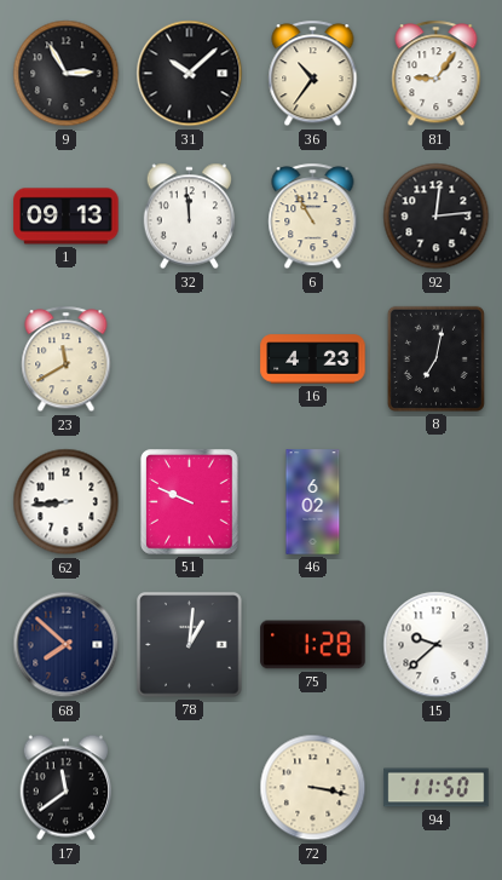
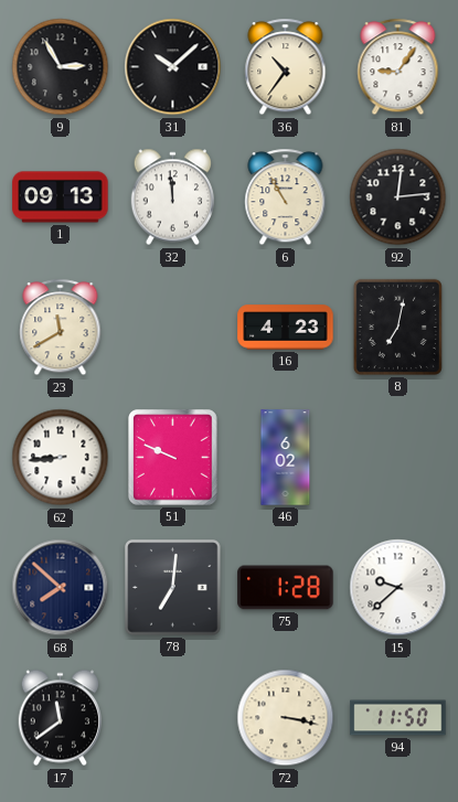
78: 1:01 -> 7:01
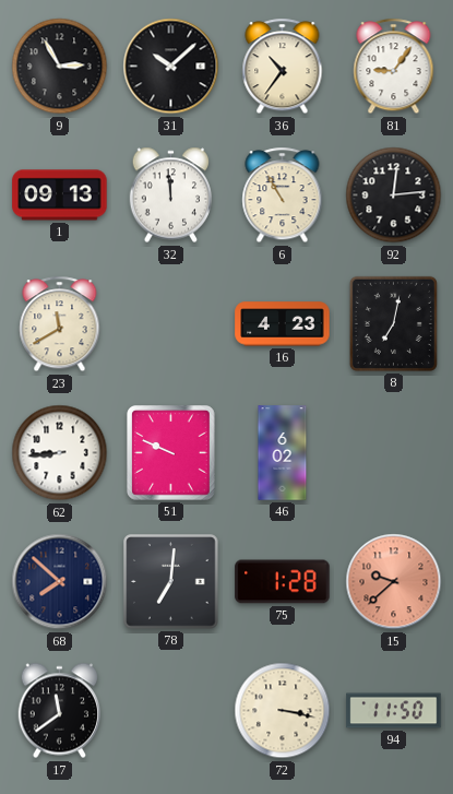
15 dial: white -> salmon
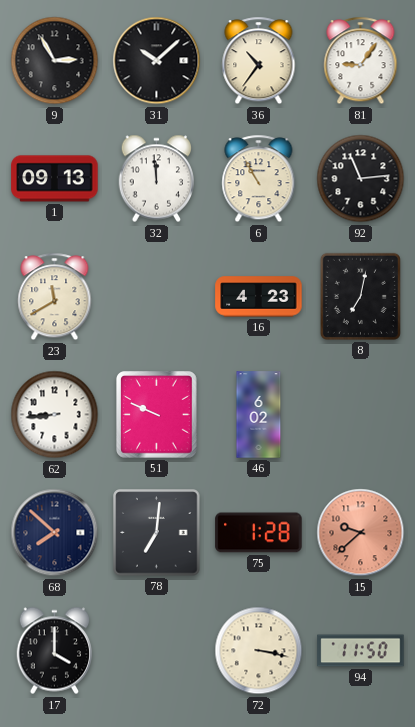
92: 12:14 -> 11:14
17: 11:39 -> 4:00
